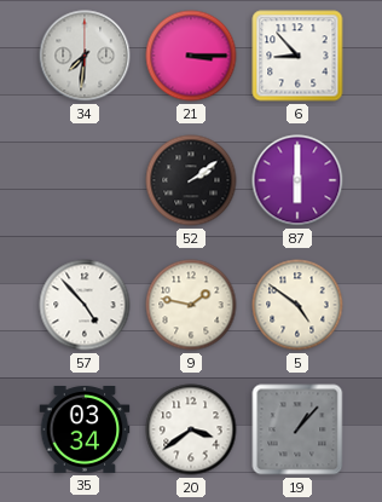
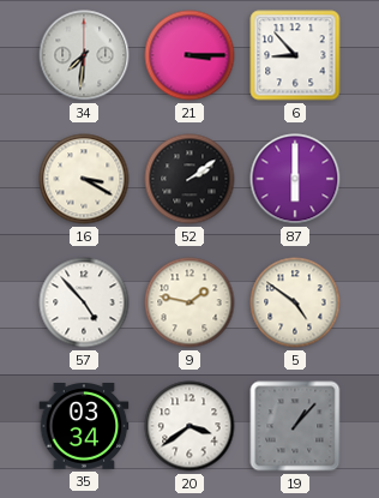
16: none -> 3:20
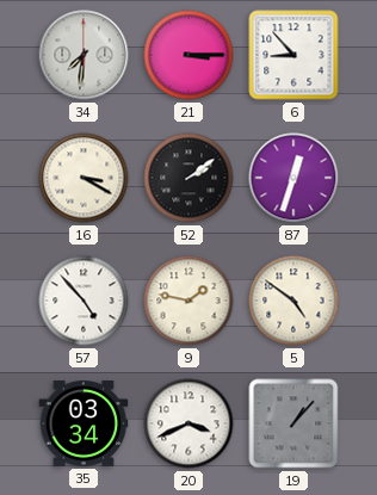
87: 6:00 -> 12:33
20: 3:39 -> 3:41
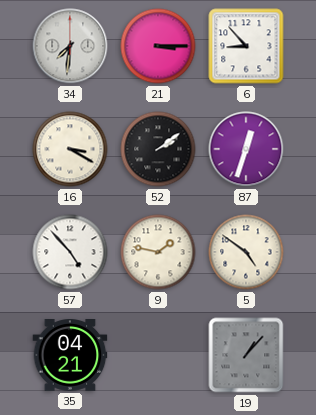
35: 03:34 -> 04:21
20: 3:41 -> none
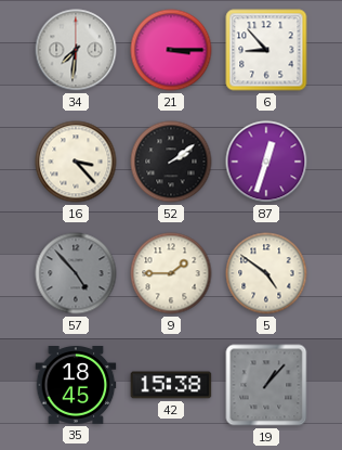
16: 3:20 -> 3:23
57 dial: white -> grey
9: 1:47 -> 1:45
35: 04:21 -> 18:45
42: none -> 15:38
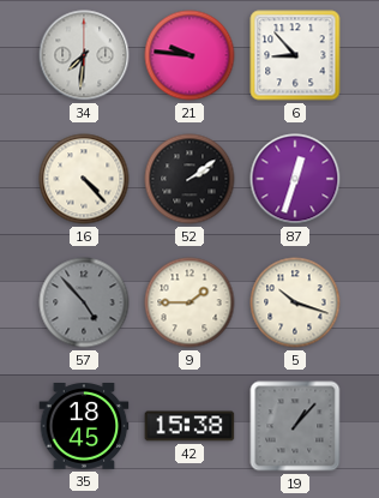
21: 3:15 -> 9:46
16: 3:23 -> 4:23
5: 4:51 -> 10:18
